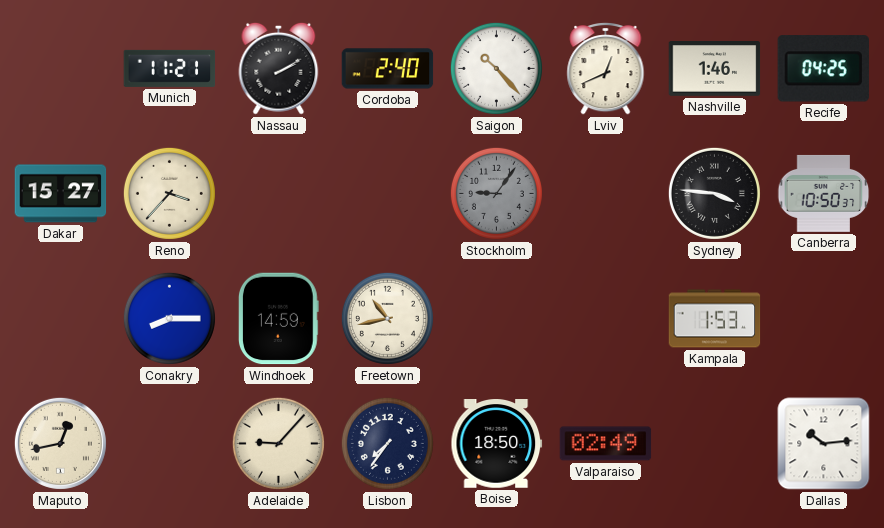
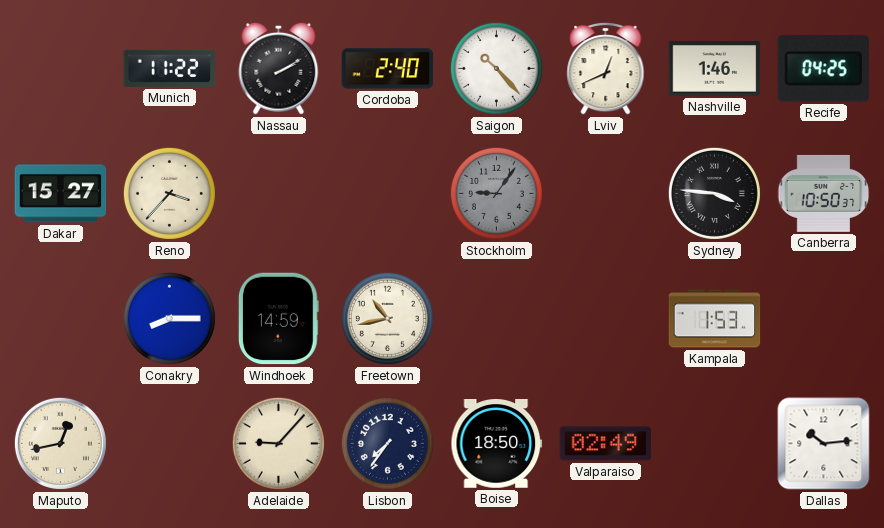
Munich: 11:21 -> 11:22
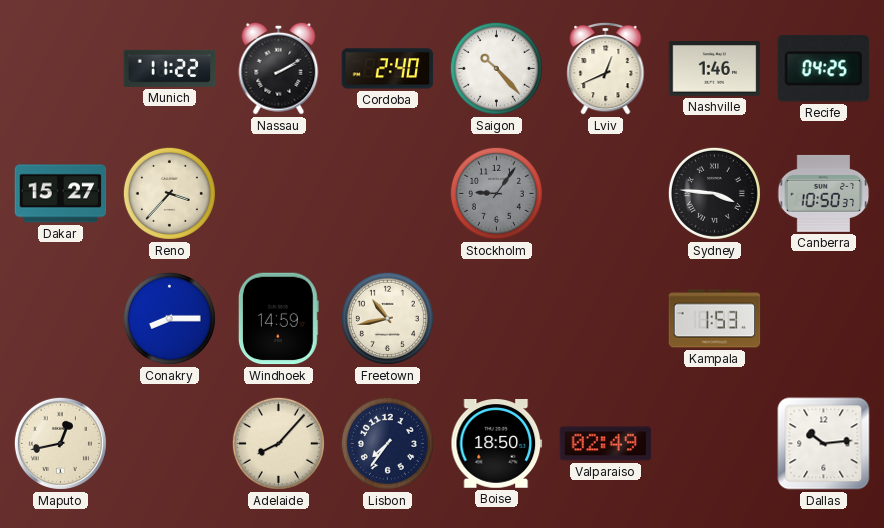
Adelaide: 9:07 -> 8:07
